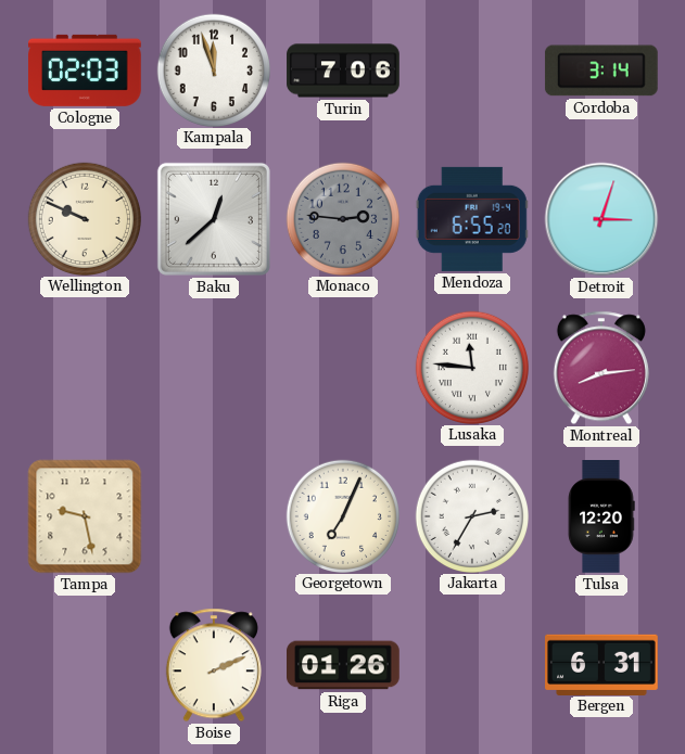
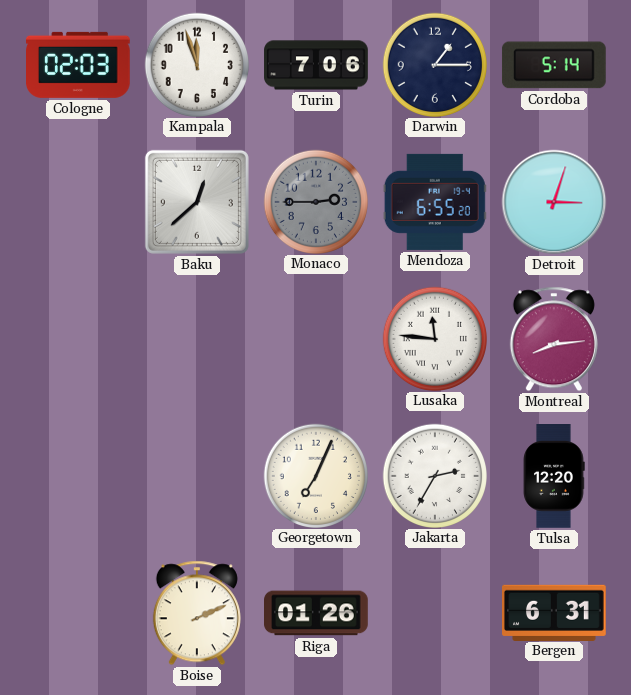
Darwin: none -> 1:15
Cordoba: 3:14 -> 5:14
Wellington: 9:49 -> none
Monaco: 2:46 -> 2:45
Tampa: 9:28 -> none
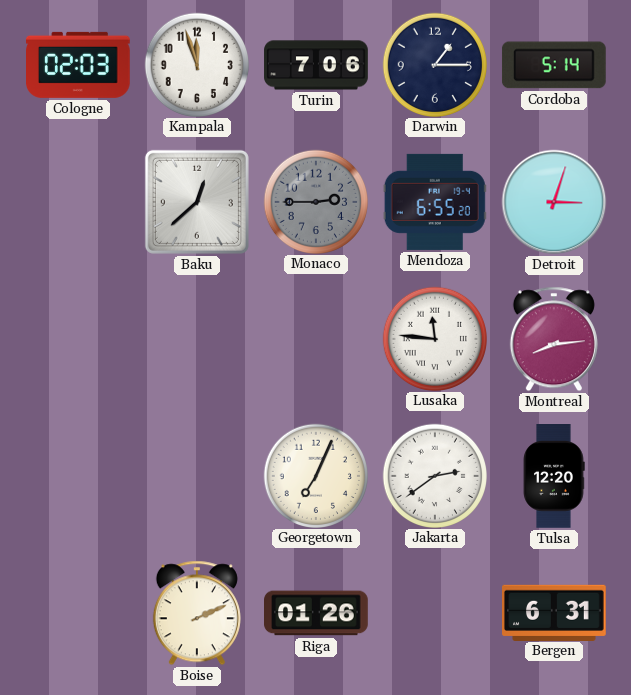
Jakarta: 2:35 -> 2:39
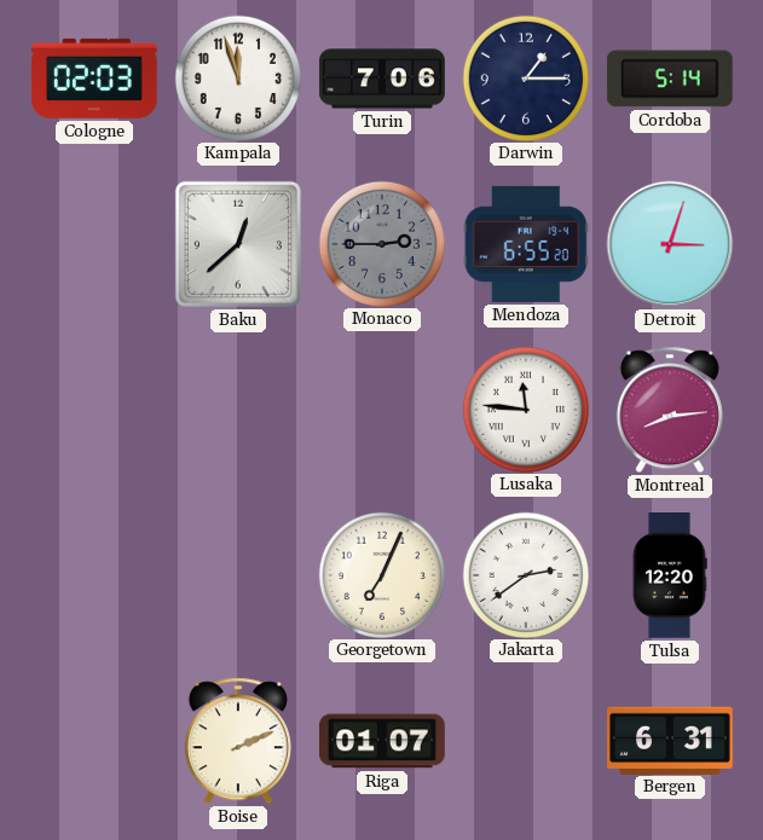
Riga: 01:26 -> 01:07
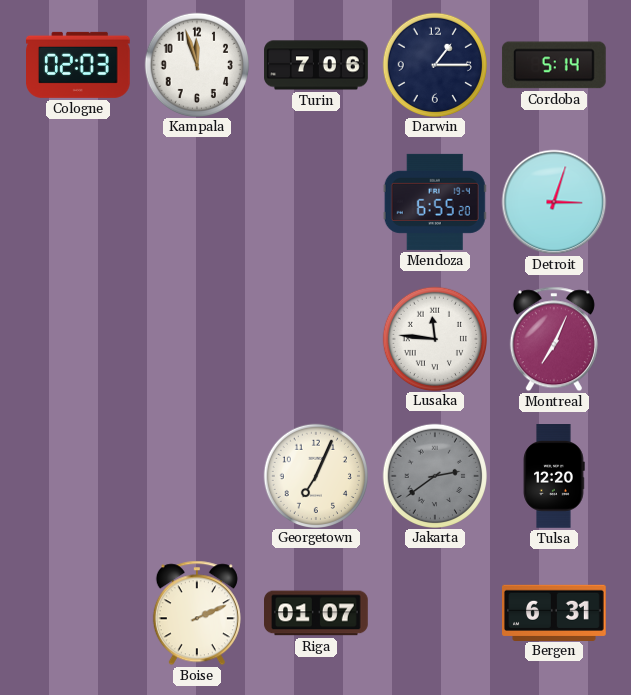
Baku: 12:38 -> none
Monaco: 2:45 -> none
Montreal: 8:14 -> 7:04
Jakarta dial: white -> grey
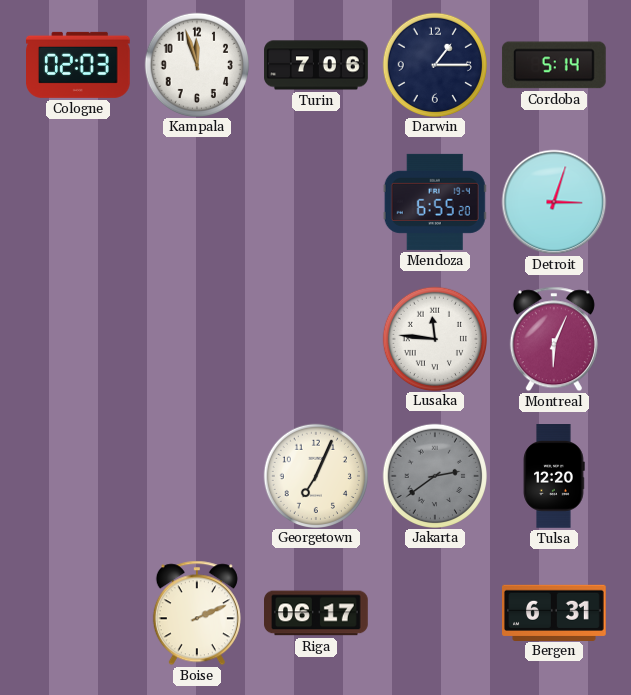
Montreal: 7:04 -> 6:04
Riga: 01:07 -> 06:17
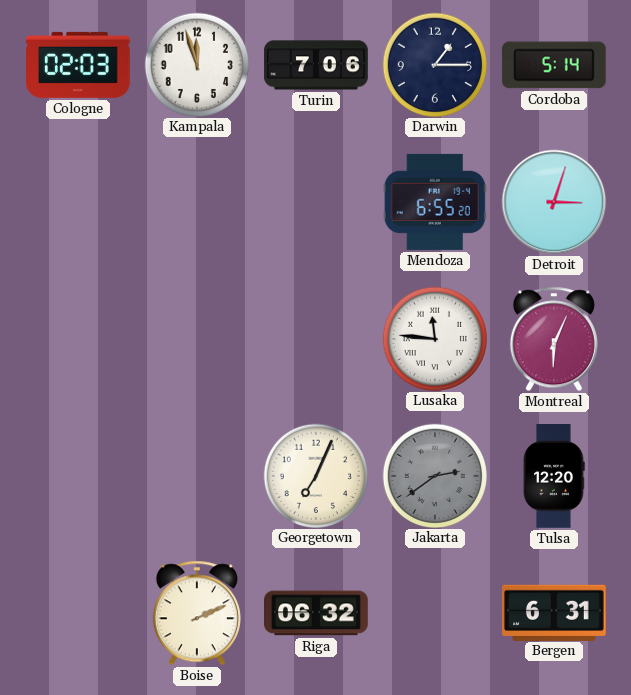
Riga: 06:17 -> 06:32
